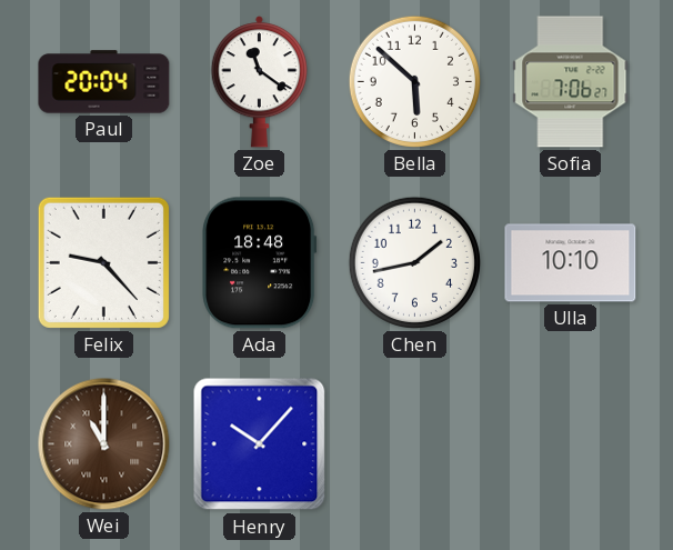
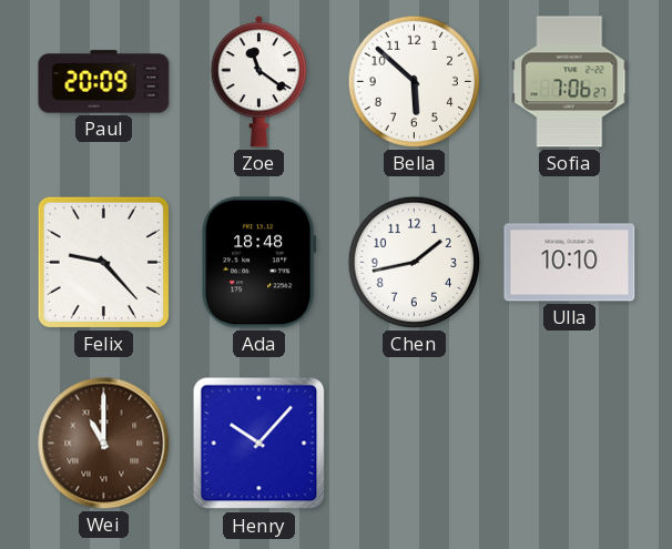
Paul: 20:04 -> 20:09
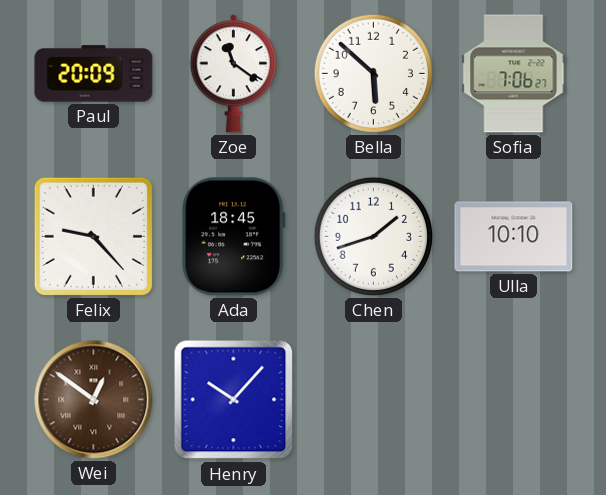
Ada: 18:48 -> 18:45
Chen: 1:43 -> 1:42
Wei: 11:00 -> 12:51
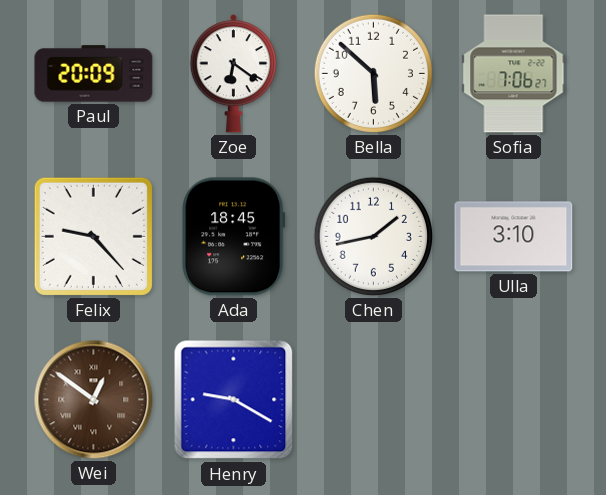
Zoe: 11:21 -> 6:21
Chen: 1:42 -> 1:43
Ulla: 10:10 -> 3:10
Henry: 10:07 -> 9:20
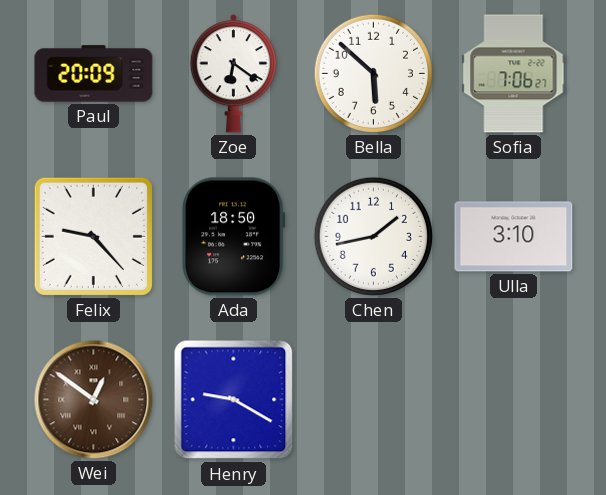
Ada: 18:45 -> 18:50
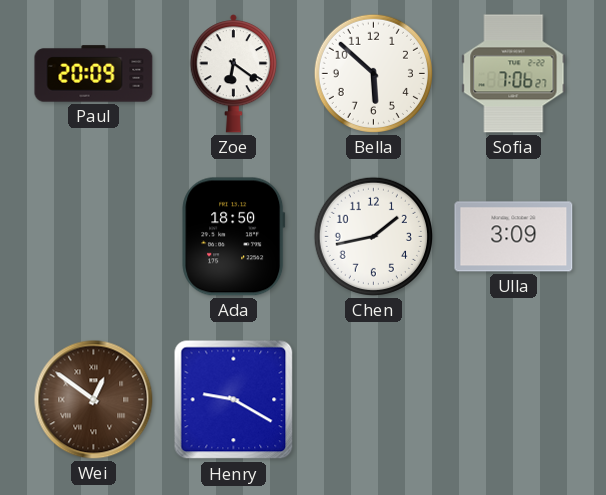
Felix: 9:23 -> none
Ulla: 3:10 -> 3:09
